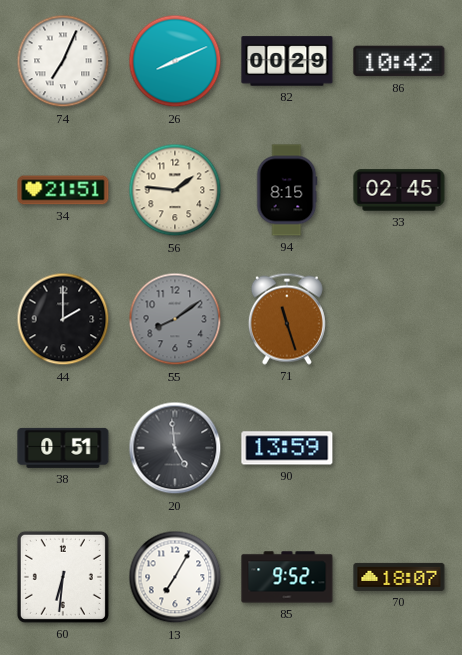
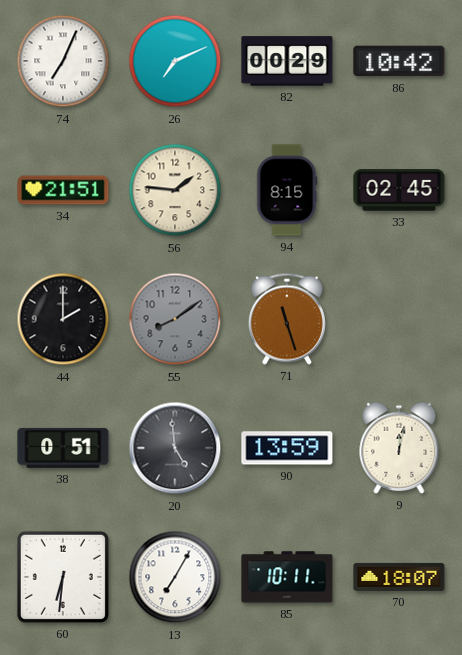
26: 8:11 -> 7:11
9: none -> 12:02
85: 9:52 -> 10:11
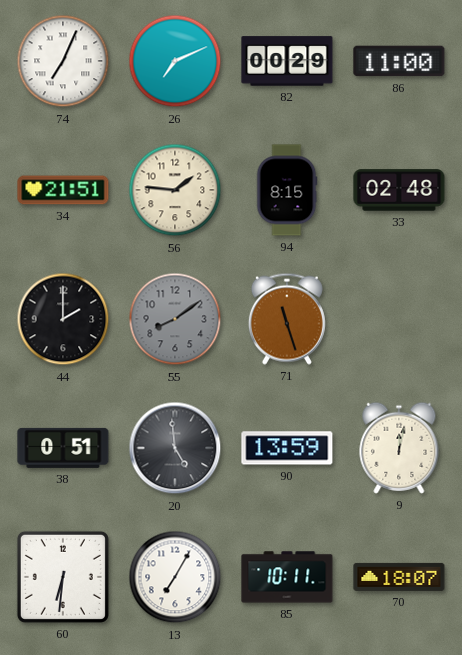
86: 10:42 -> 11:00
33: 02:45 -> 02:48
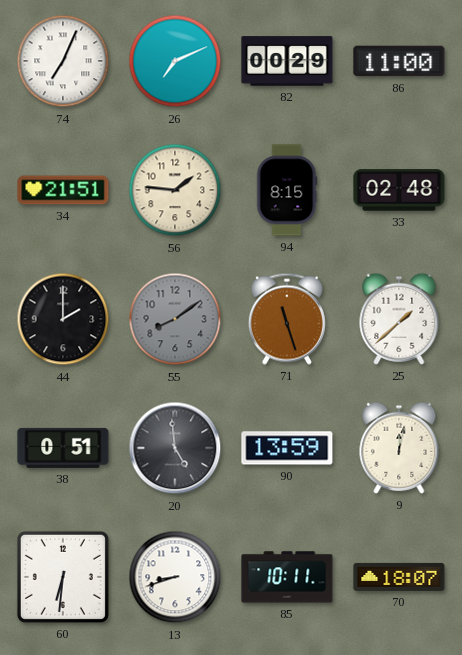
25: none -> 1:38
13: 7:05 -> 8:42
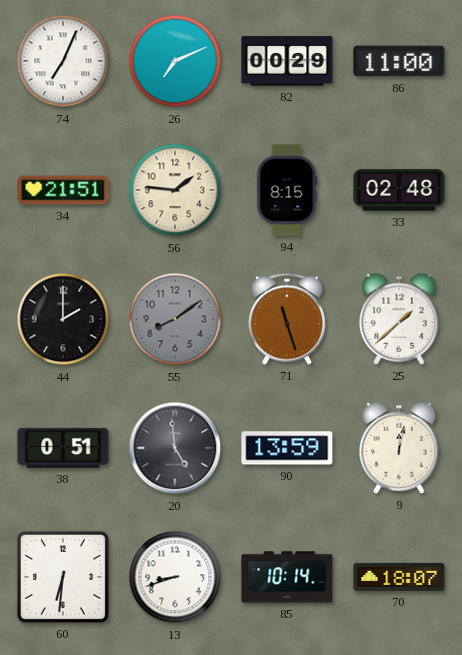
85: 10:11 -> 10:14
